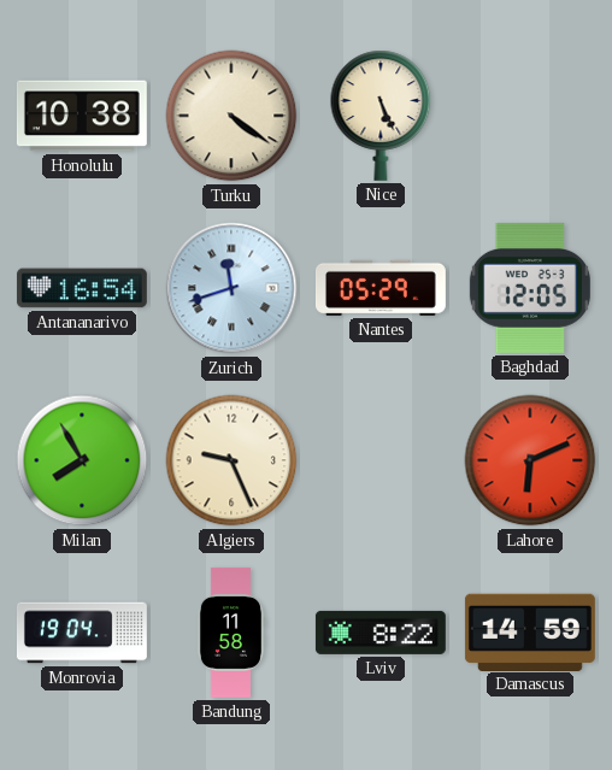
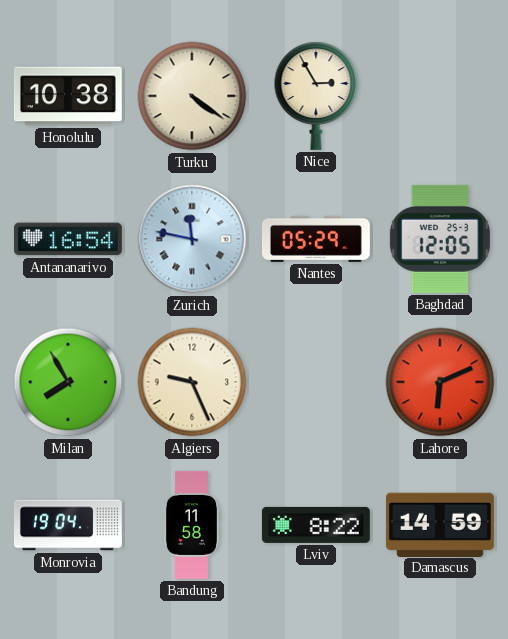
Nice: 5:26 -> 2:55
Zurich: 11:42 -> 11:47
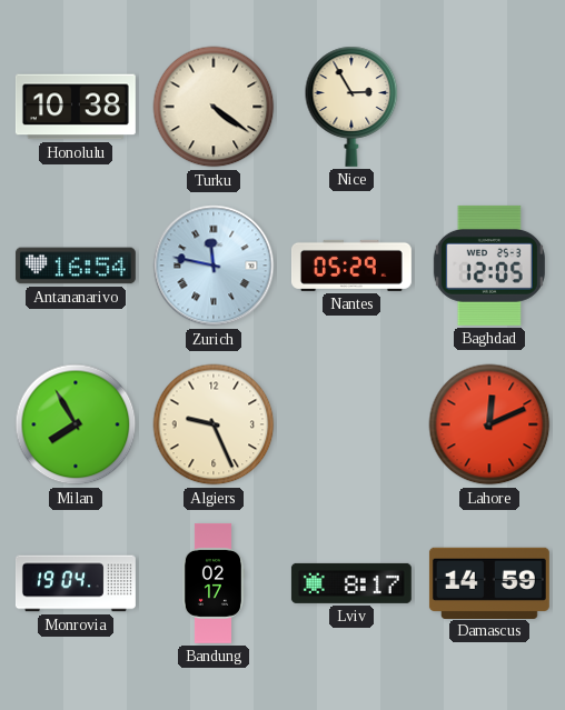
Lahore: 6:11 -> 12:11
Bandung: 11:58 -> 02:17
Lviv: 8:22 -> 8:17
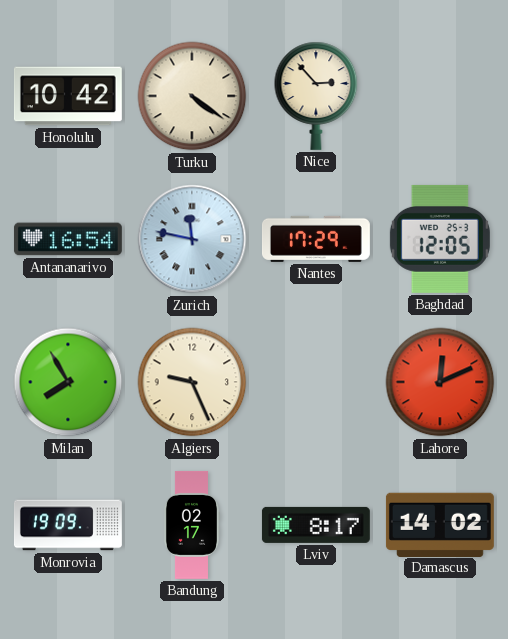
Honolulu: 10:38 -> 10:42
Nice: 2:55 -> 2:53
Nantes: 05:29 -> 17:29
Monrovia: 19:04 -> 19:09
Damascus: 14:59 -> 14:02
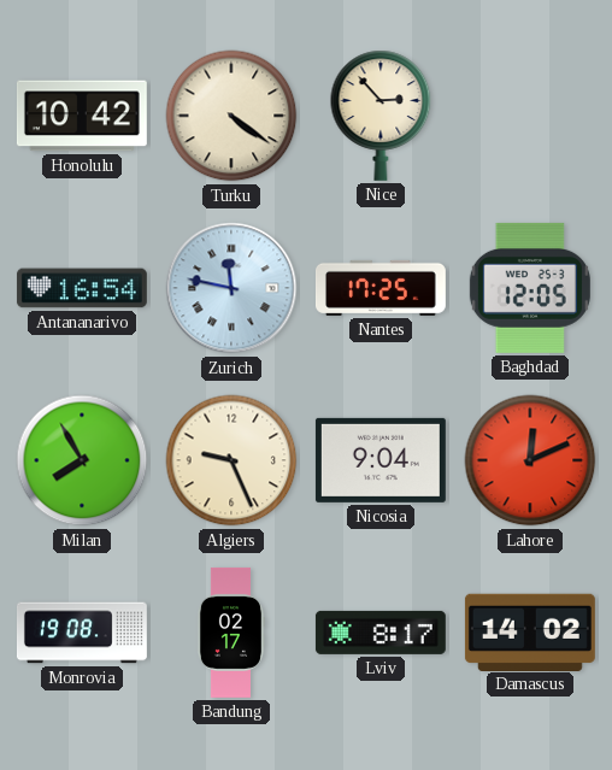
Nantes: 17:29 -> 17:25
Nicosia: none -> 9:04
Monrovia: 19:09 -> 19:08
